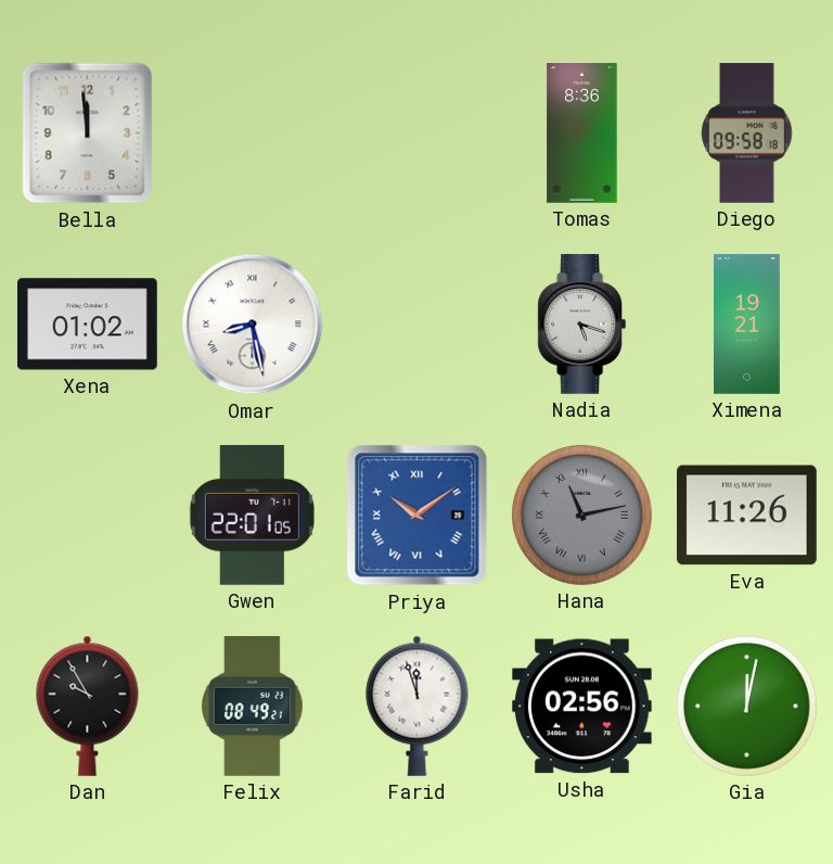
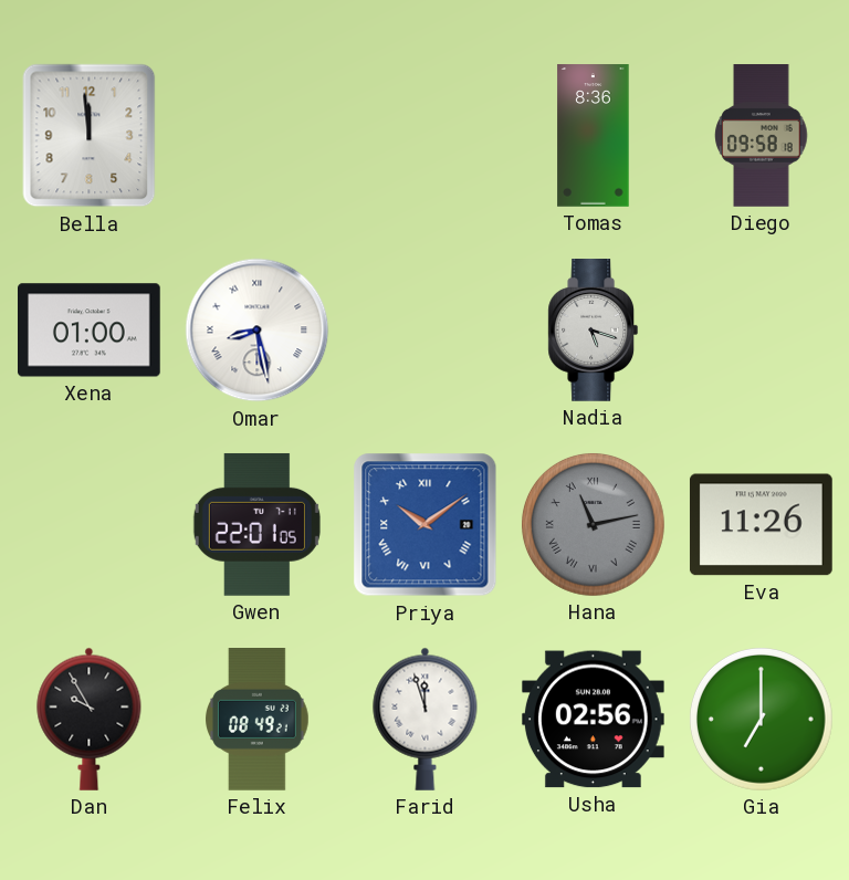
Xena: 01:02 -> 01:00
Ximena: 19:21 -> none
Gia: 12:02 -> 7:00
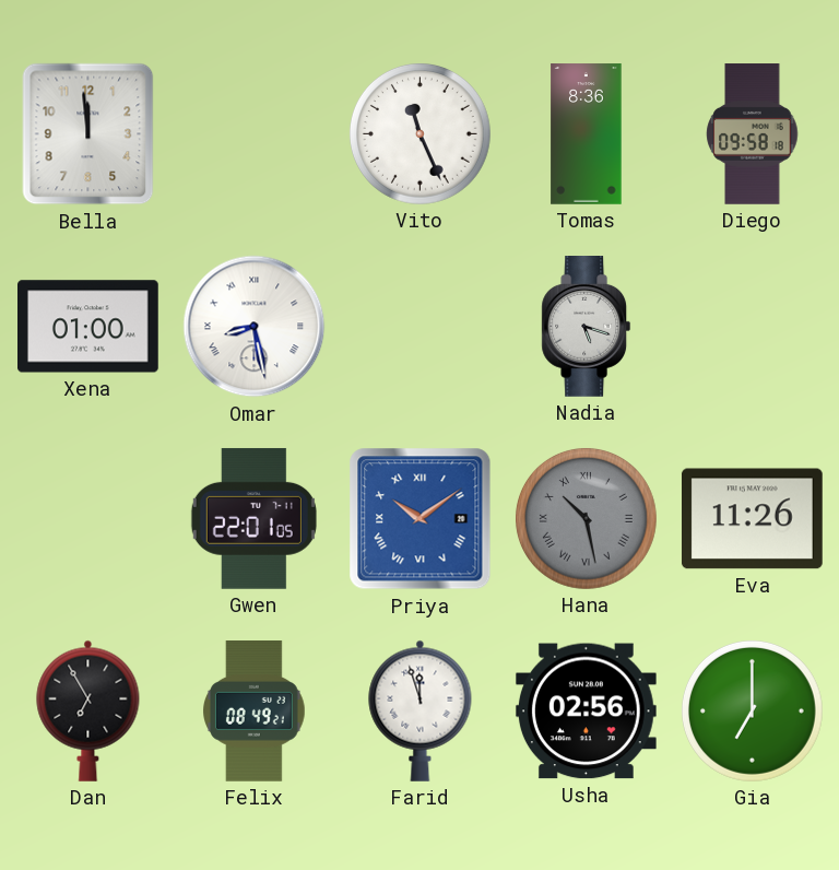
Vito: none -> 11:26
Hana: 11:13 -> 10:28
Dan: 9:55 -> 6:55
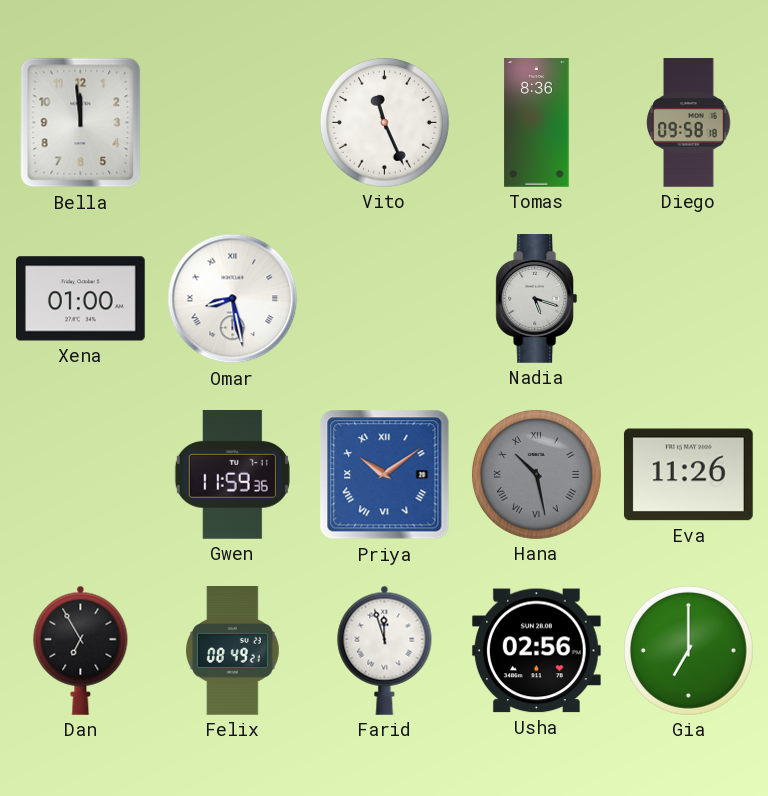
Gwen: 22:01 -> 11:59
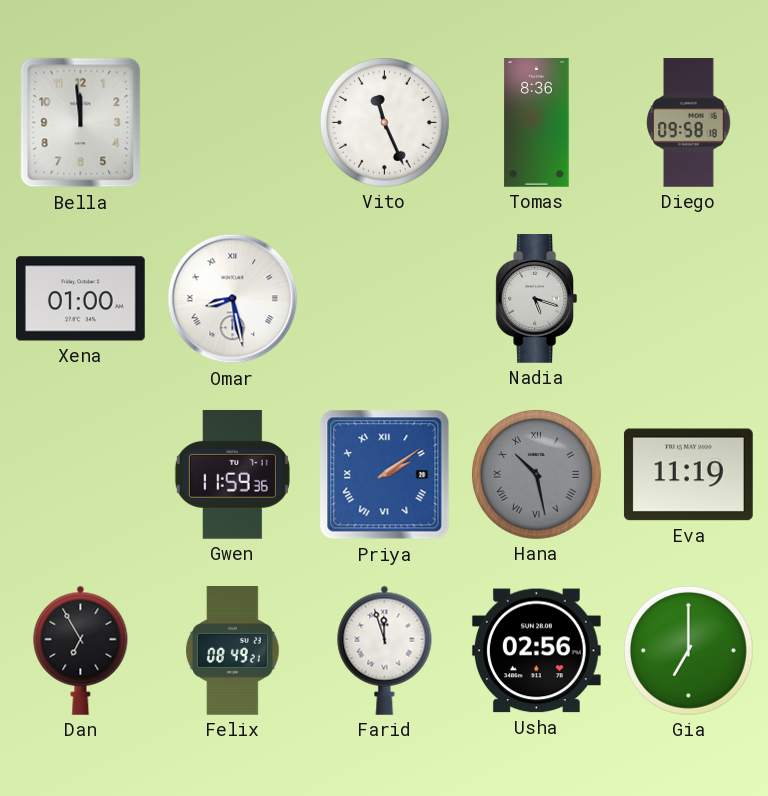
Priya: 10:09 -> 2:09
Eva: 11:26 -> 11:19
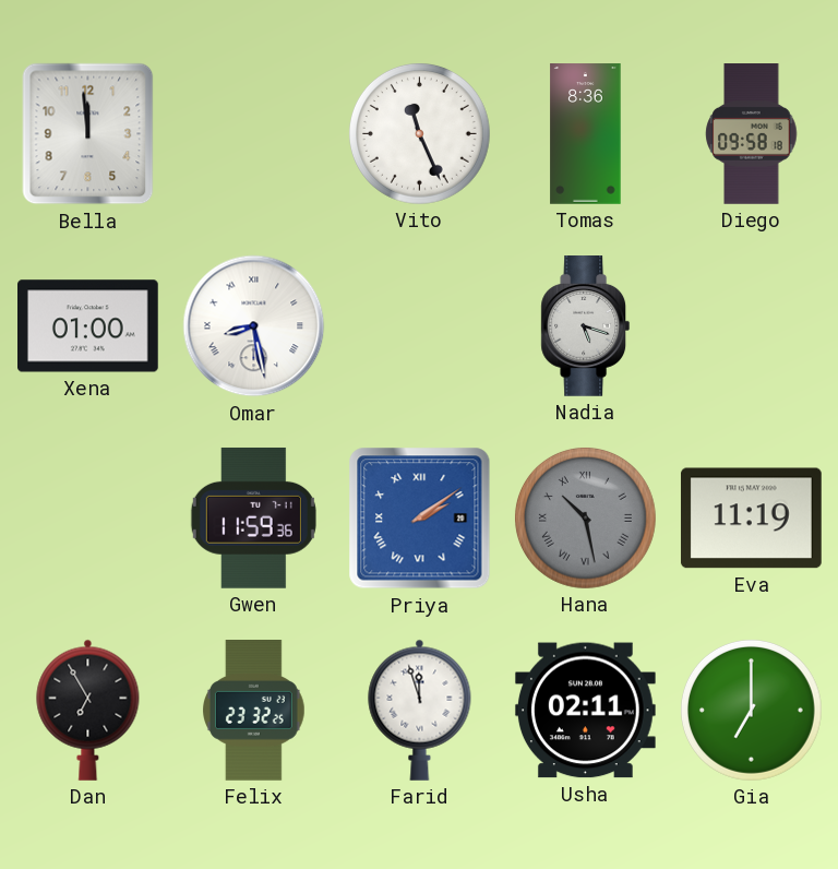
Felix: 08:49 -> 23:32
Usha: 02:56 -> 02:11
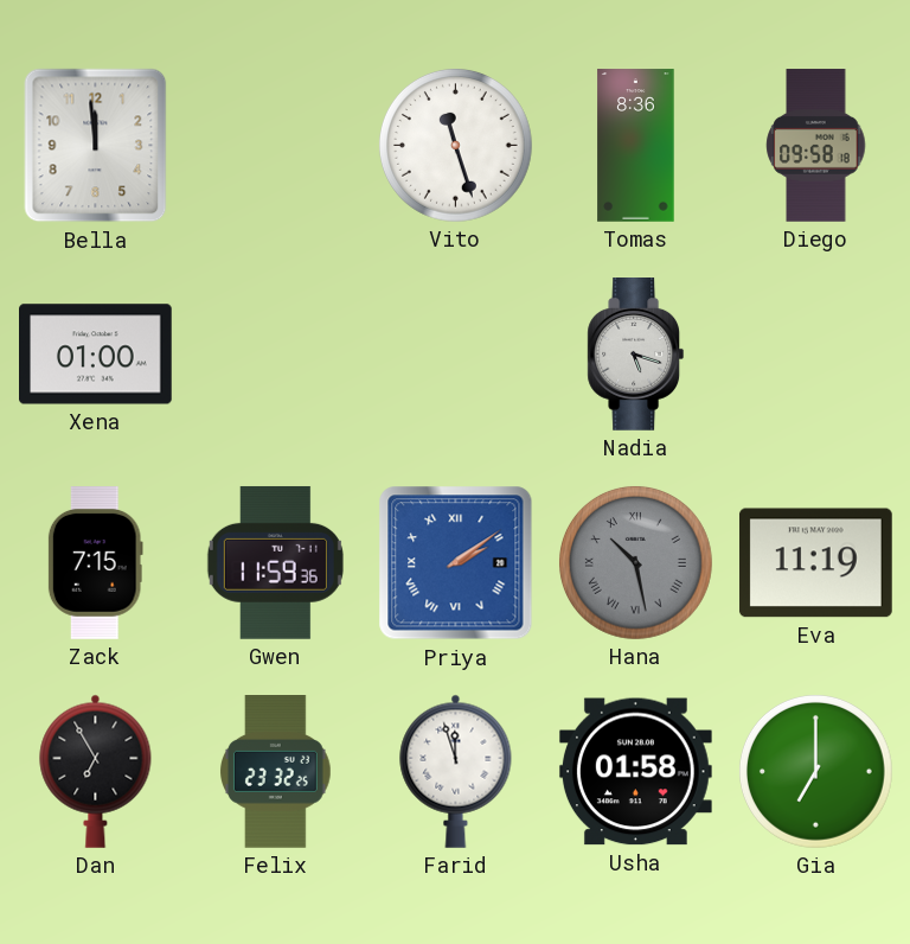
Vito: 11:26 -> 11:27
Omar: 8:28 -> none
Zack: none -> 7:15
Usha: 02:11 -> 01:58
